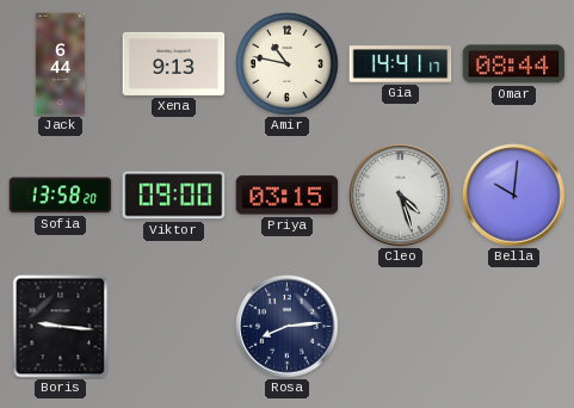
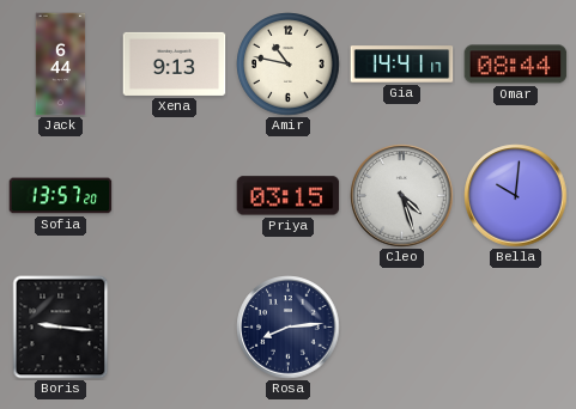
Sofia: 13:58 -> 13:57
Viktor: 09:00 -> none
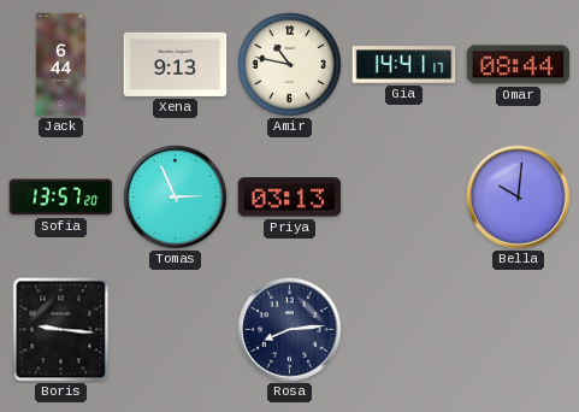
Tomas: none -> 2:56
Priya: 03:15 -> 03:13
Cleo: 4:27 -> none
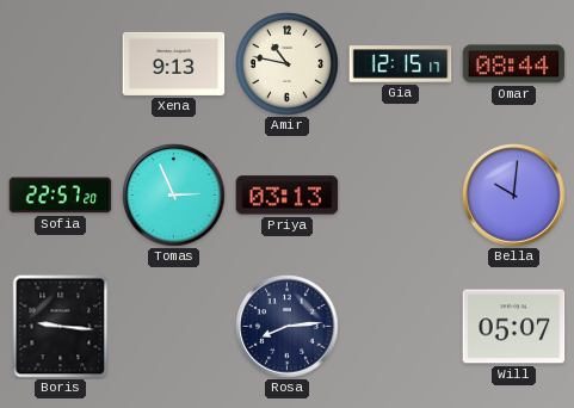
Jack: 6:44 -> none
Gia: 14:41 -> 12:15
Sofia: 13:57 -> 22:57
Will: none -> 05:07
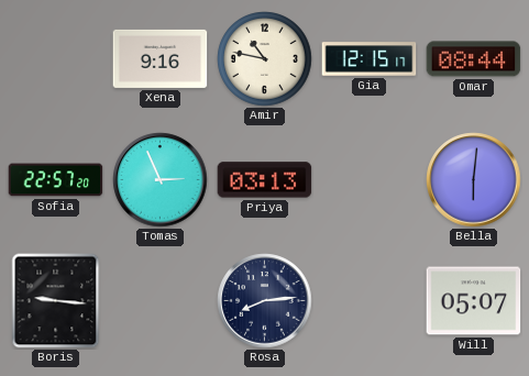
Xena: 9:13 -> 9:16
Bella: 10:01 -> 6:01
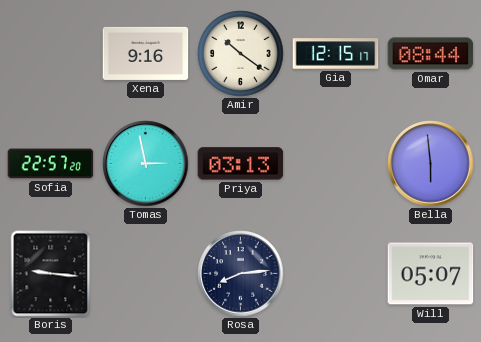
Amir: 10:47 -> 10:21
Tomas: 2:56 -> 2:58
Bella: 6:01 -> 5:59
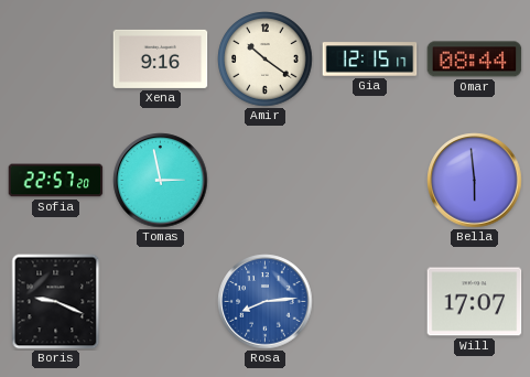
Priya: 03:13 -> none
Boris: 9:16 -> 9:19
Rosa dial: navy -> blue
Will: 05:07 -> 17:07
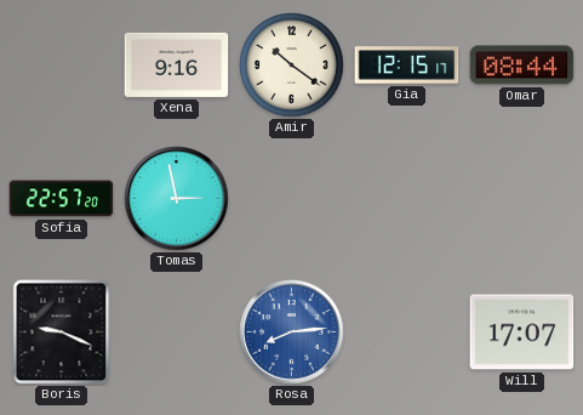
Bella: 5:59 -> none
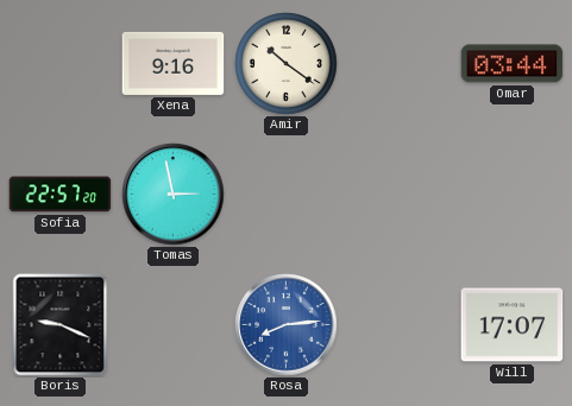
Gia: 12:15 -> none
Omar: 08:44 -> 03:44
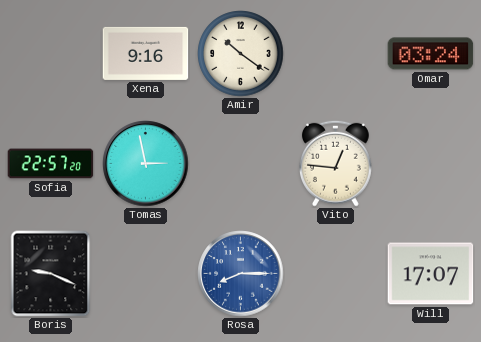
Omar: 03:44 -> 03:24
Vito: none -> 12:46
Rosa: 8:14 -> 8:15
